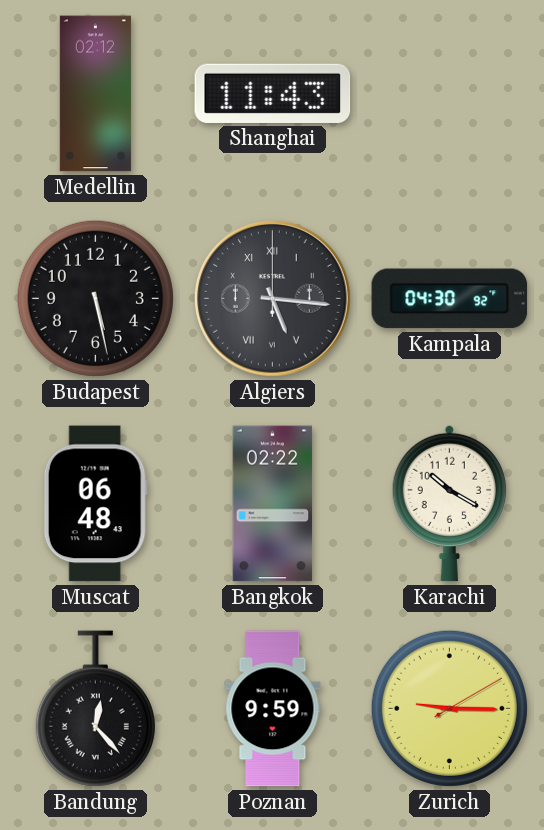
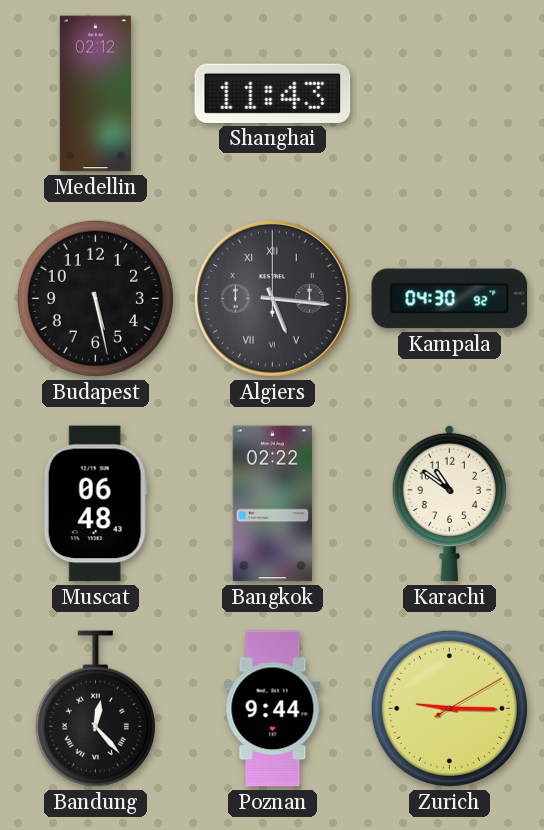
Karachi: 10:20 -> 10:51
Poznan: 9:59 -> 9:44
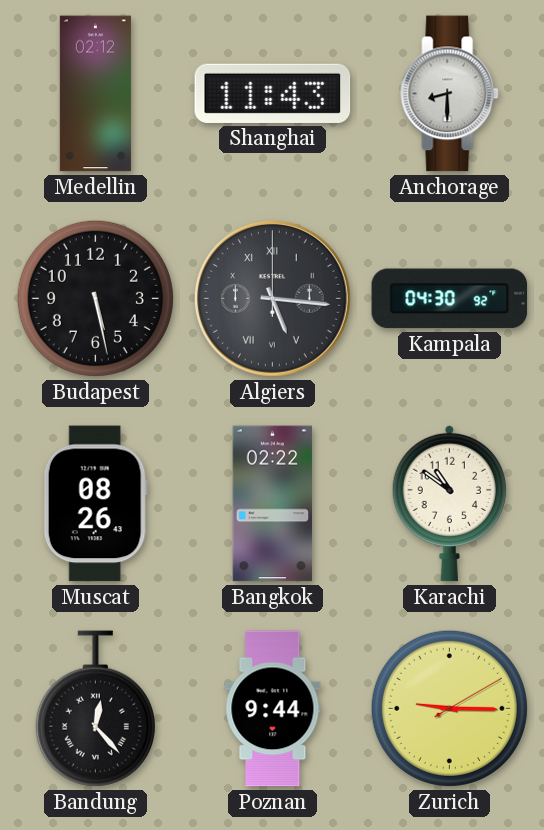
Anchorage: none -> 8:30
Muscat: 06:48 -> 08:26
